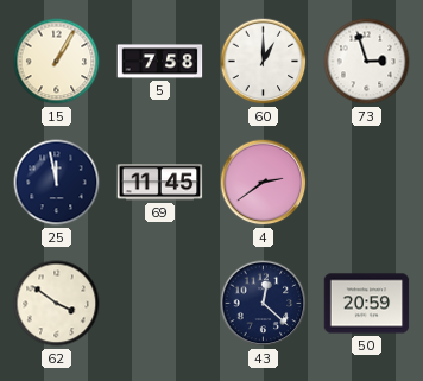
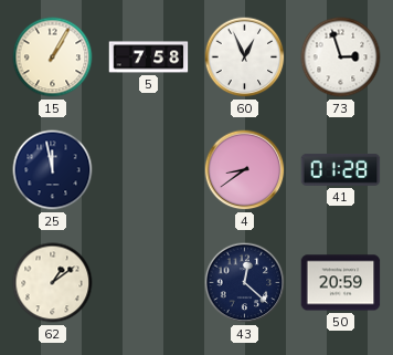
60: 1:00 -> 12:56
69: 11:45 -> none
4: 2:39 -> 8:39
41: none -> 01:28
62: 3:51 -> 1:09
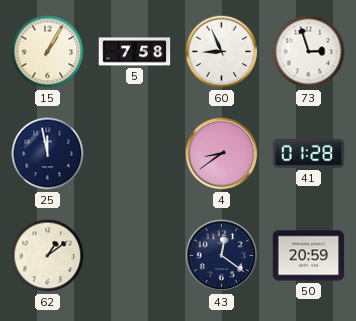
60: 12:56 -> 8:56
43: 12:22 -> 12:21
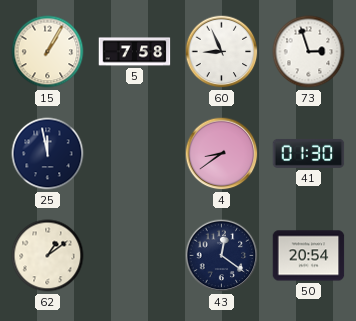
41: 01:28 -> 01:30
50: 20:59 -> 20:54
